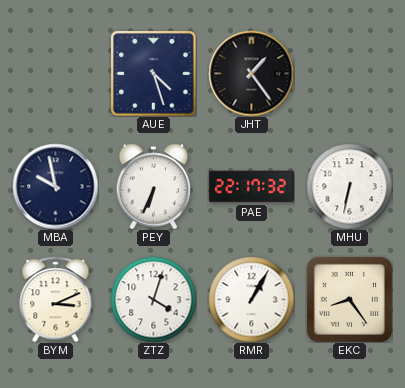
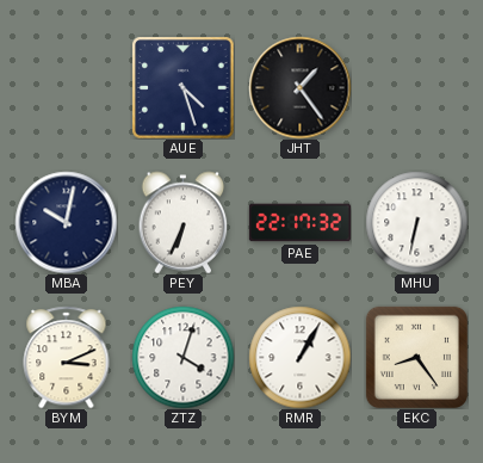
MBA: 9:58 -> 10:02
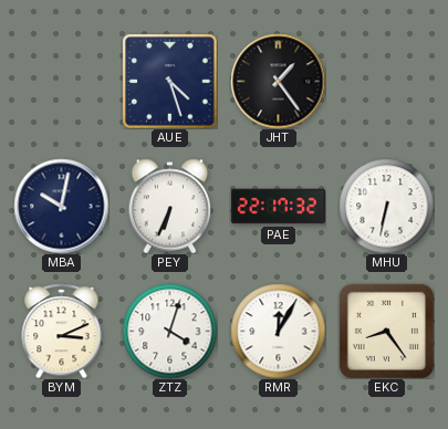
RMR: 1:05 -> 12:05
